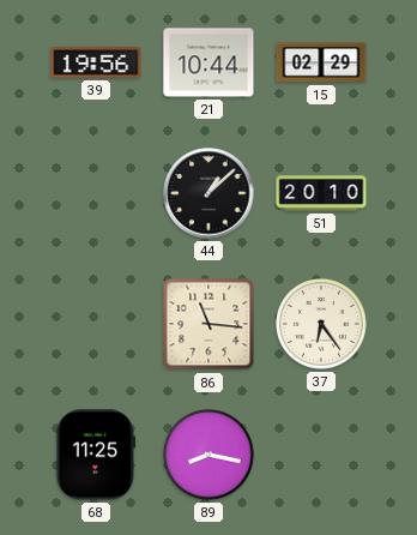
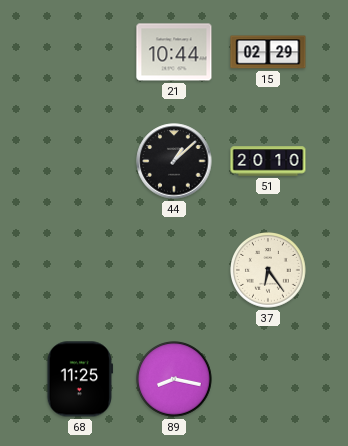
39: 19:56 -> none
86: 11:16 -> none
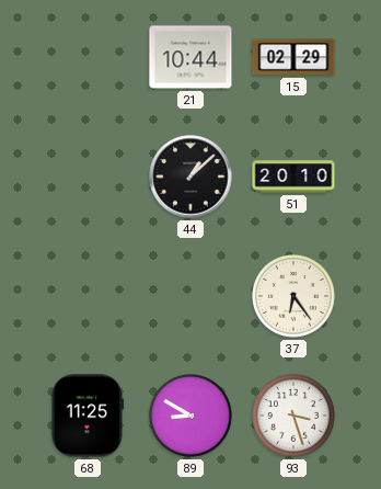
89: 8:17 -> 8:50
93: none -> 3:27
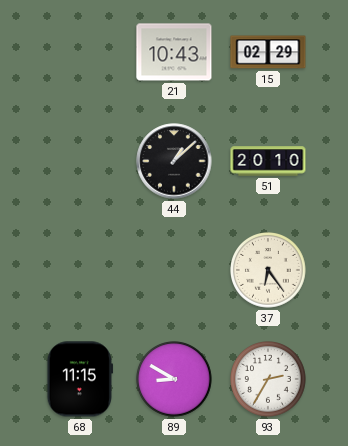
21: 10:44 -> 10:43
68: 11:25 -> 11:15
93: 3:27 -> 2:35
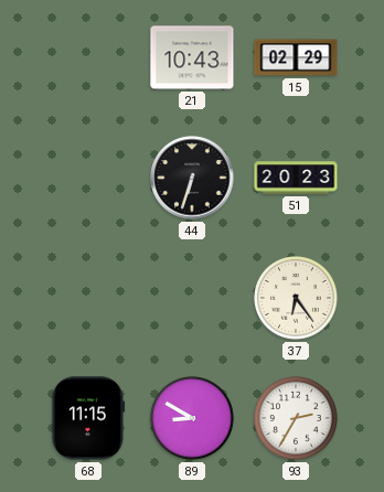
44: 1:08 -> 6:33
51: 20:10 -> 20:23
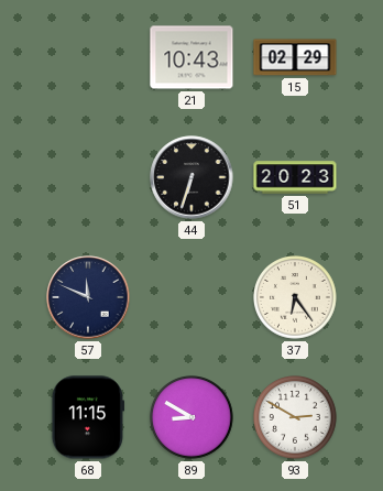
57: none -> 11:49
93: 2:35 -> 2:50
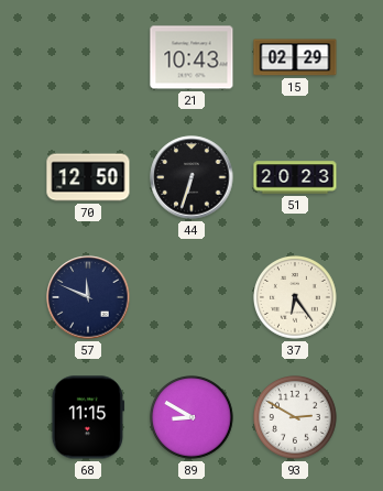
70: none -> 12:50
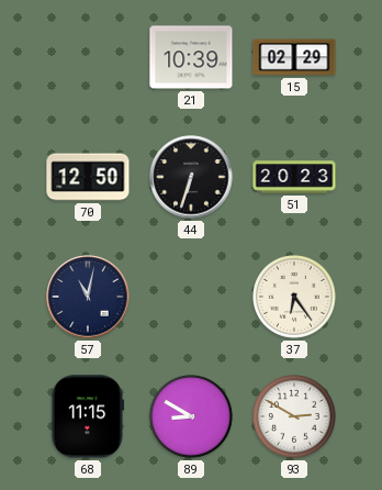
21: 10:43 -> 10:39
57: 11:49 -> 11:02
